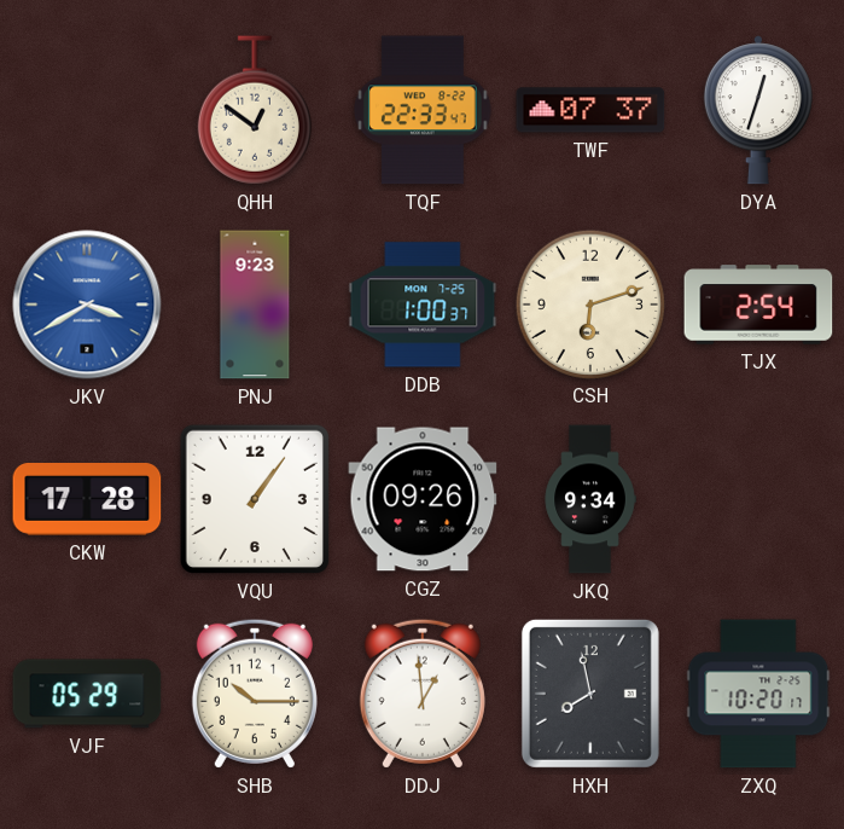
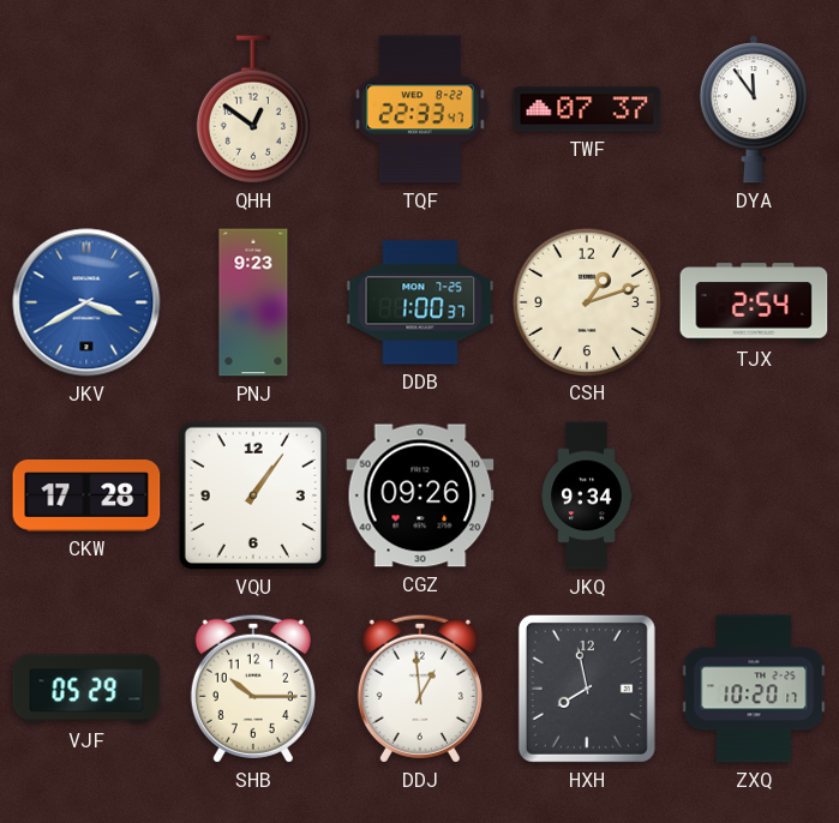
DYA: 12:33 -> 11:54
CSH: 6:12 -> 1:12
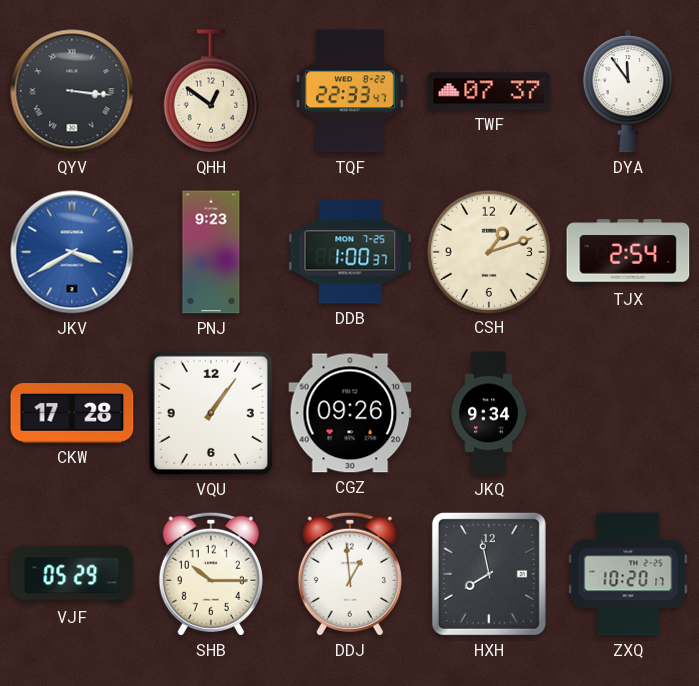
QYV: none -> 3:16
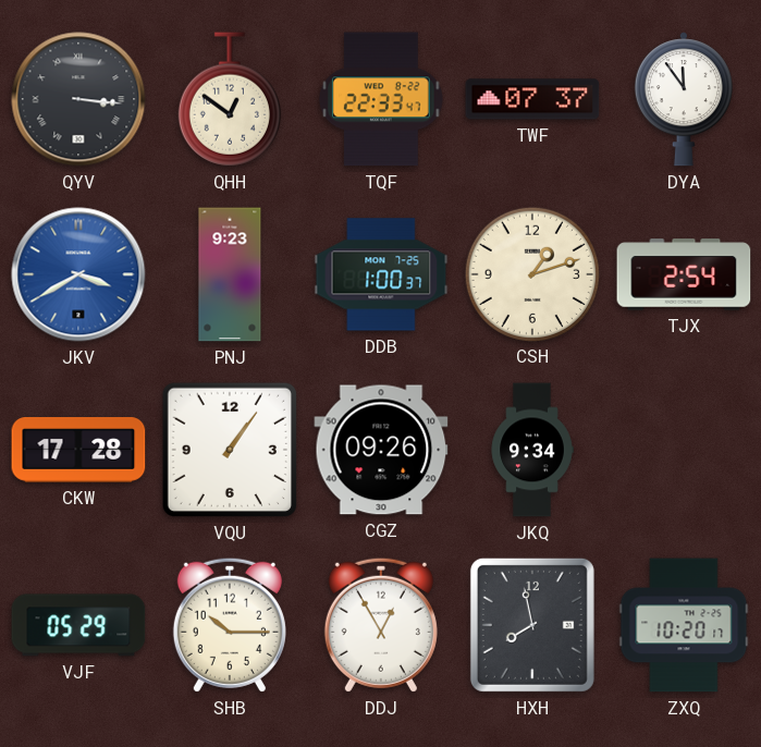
DDJ: 12:59 -> 12:55
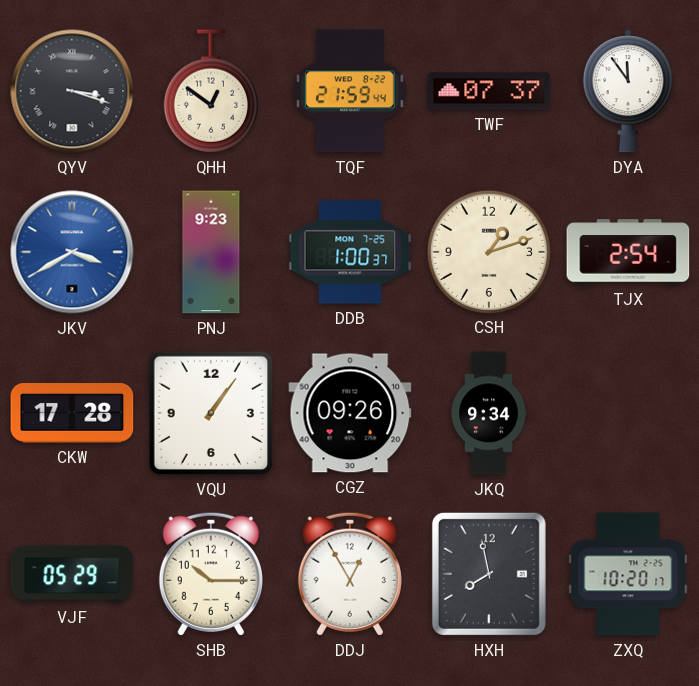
QYV: 3:16 -> 3:18
TQF: 22:33 -> 21:59
